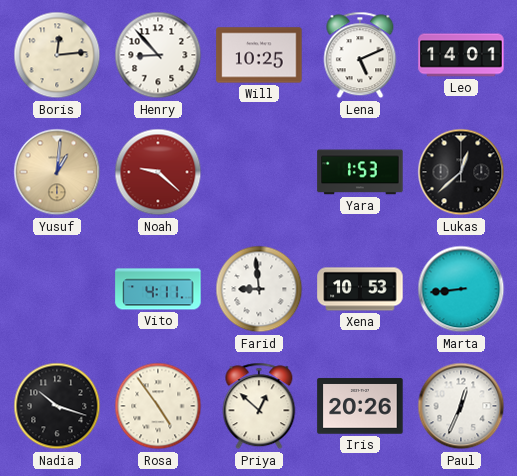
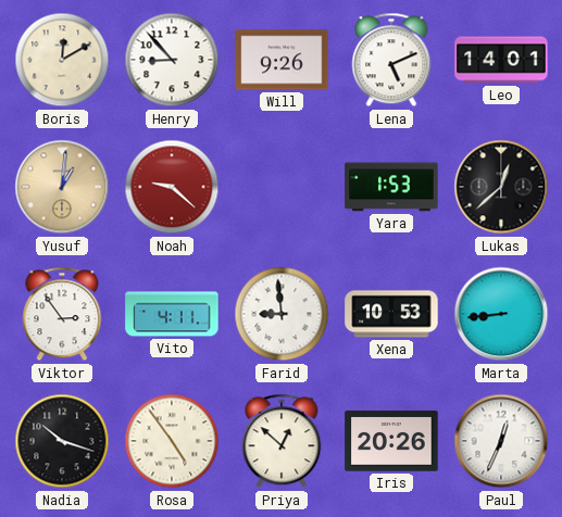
Boris: 12:14 -> 12:10
Will: 10:25 -> 9:26
Viktor: none -> 2:54
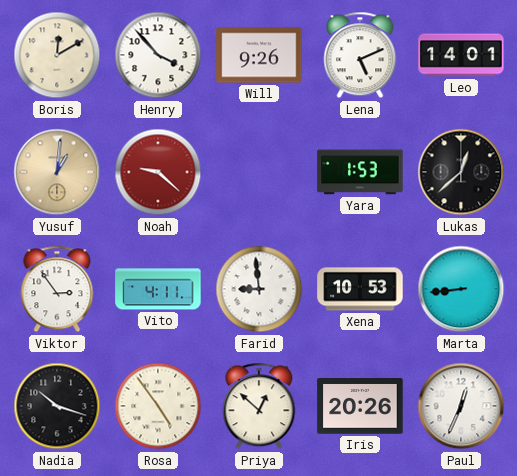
Henry: 8:53 -> 3:53
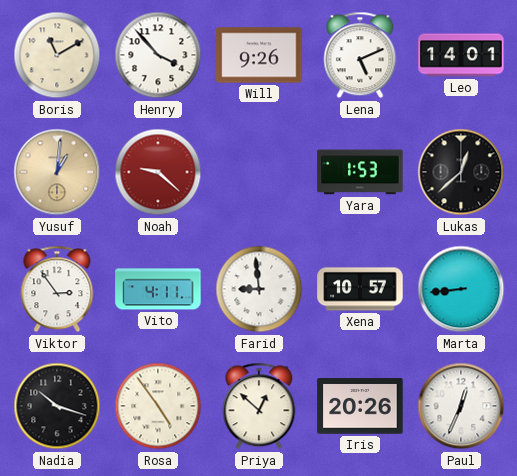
Boris: 12:10 -> 11:10
Xena: 10:53 -> 10:57
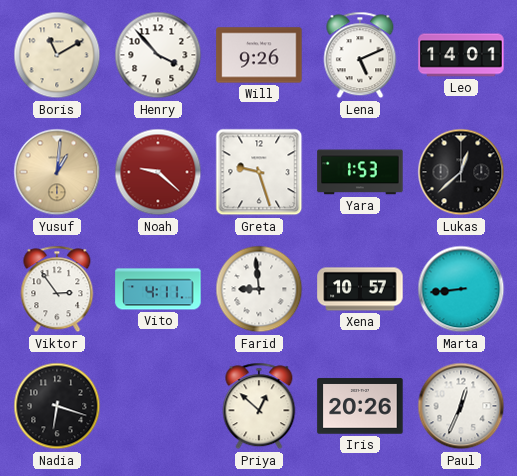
Greta: none -> 9:27
Nadia: 10:18 -> 6:18
Rosa: 4:54 -> none
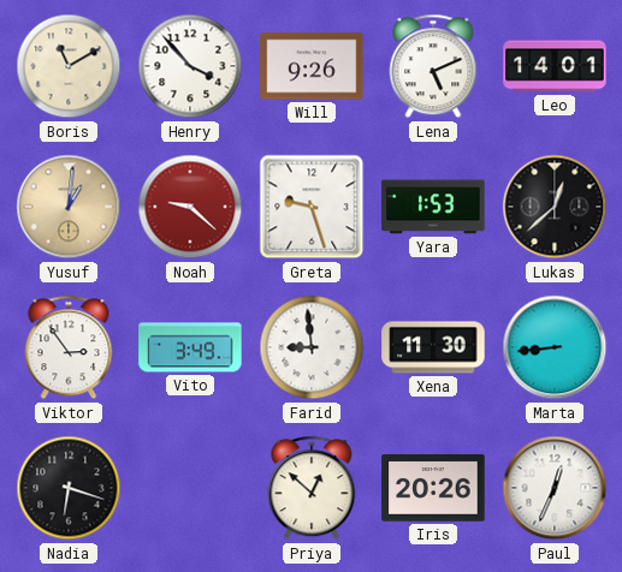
Vito: 4:11 -> 3:49
Xena: 10:57 -> 11:30
